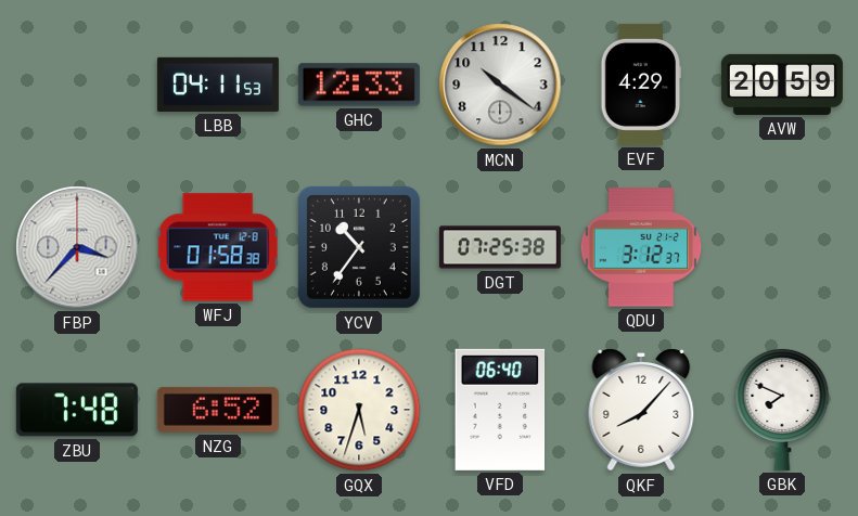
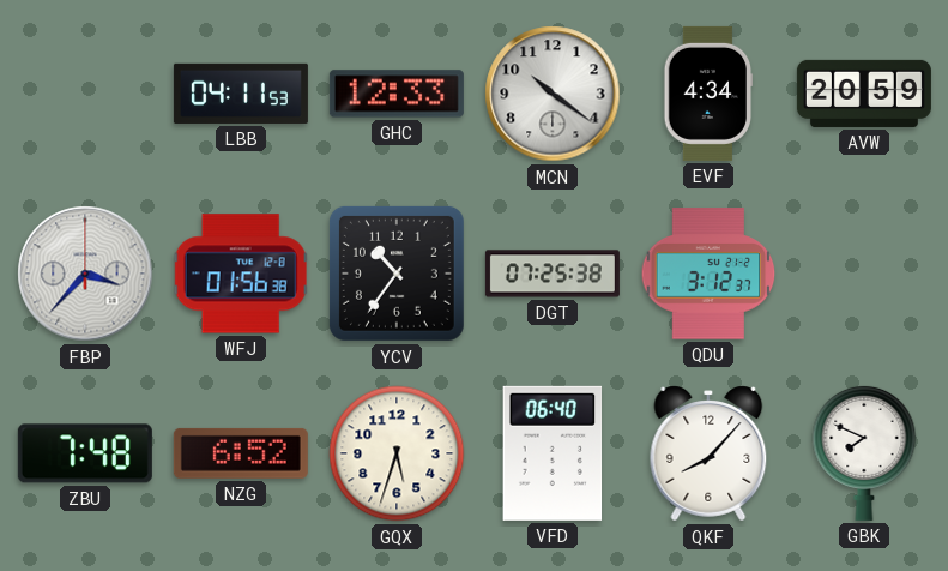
EVF: 4:29 -> 4:34
WFJ: 01:58 -> 01:56
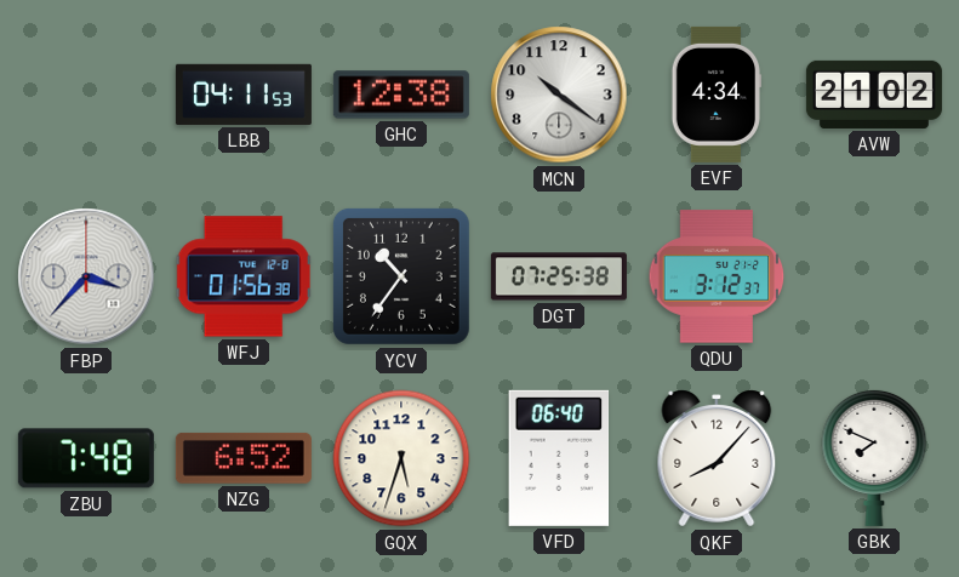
GHC: 12:33 -> 12:38
AVW: 20:59 -> 21:02
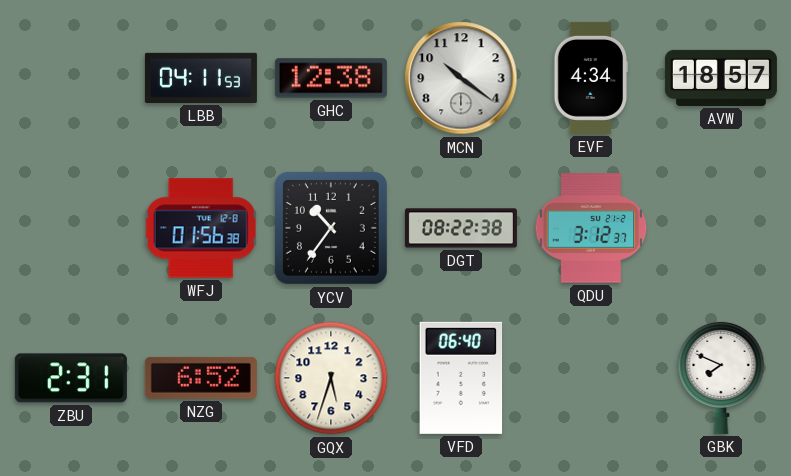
AVW: 21:02 -> 18:57
FBP: 3:37 -> none
DGT: 07:25 -> 08:22
ZBU: 7:48 -> 2:31
QKF: 8:07 -> none
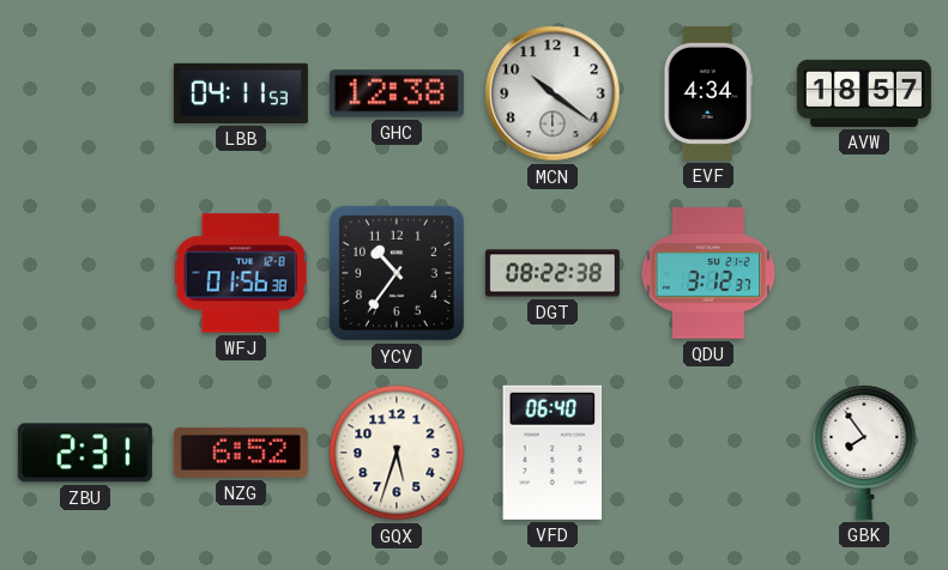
GBK: 7:49 -> 7:54
